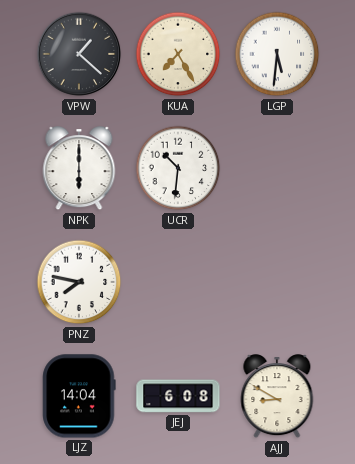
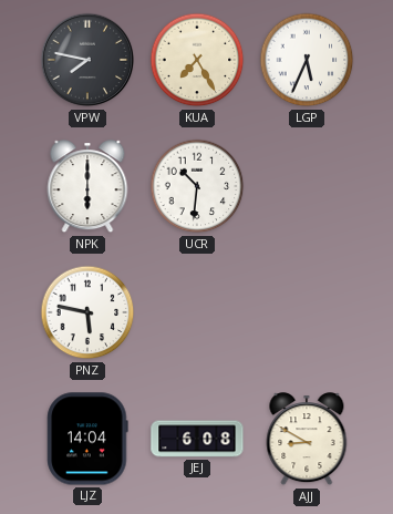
VPW: 1:22 -> 7:47
LGP: 5:31 -> 5:34
PNZ: 7:47 -> 5:47
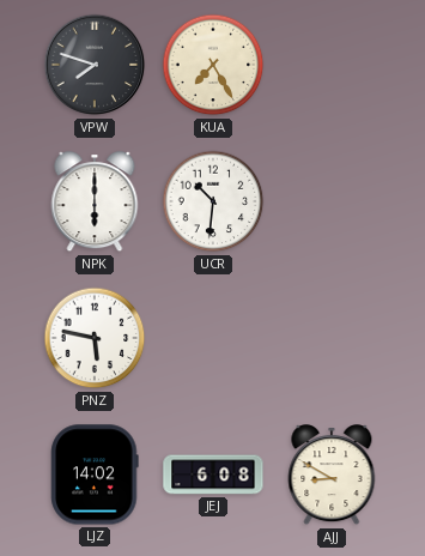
VPW: 7:47 -> 7:48
LGP: 5:34 -> none
LJZ: 14:04 -> 14:02
